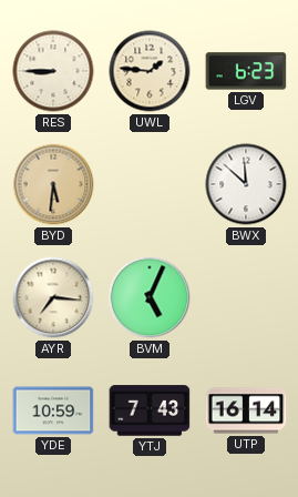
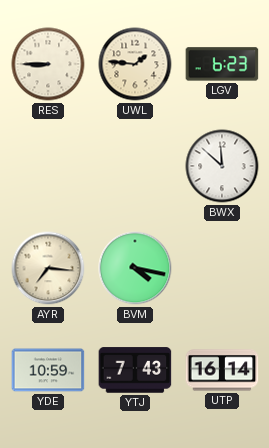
BYD: 5:31 -> none
BVM: 5:04 -> 4:17
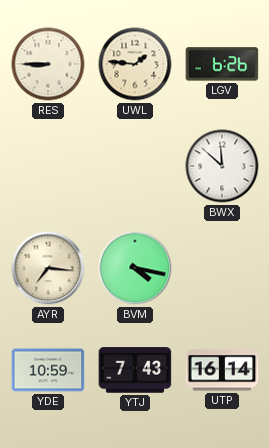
LGV: 6:23 -> 6:26
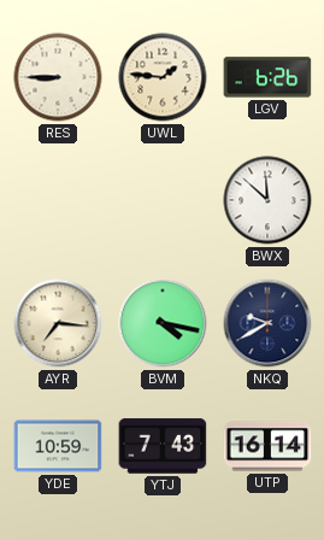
NKQ: none -> 9:40
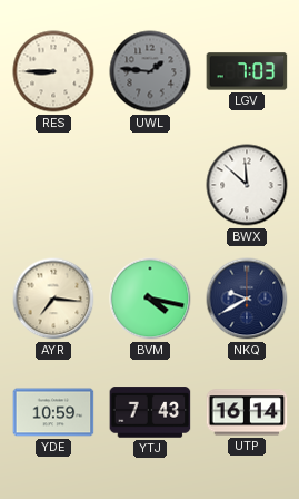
UWL dial: cream -> grey
LGV: 6:26 -> 7:03
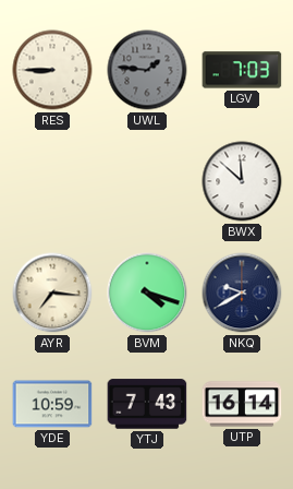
BVM: 4:17 -> 4:18
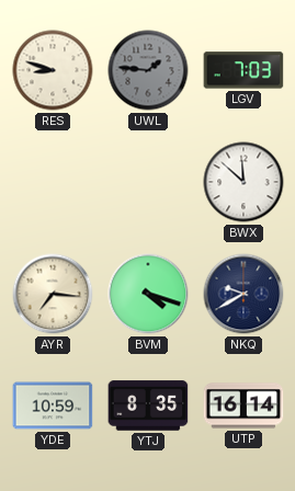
RES: 8:45 -> 8:48
YTJ: 7:43 -> 8:35
